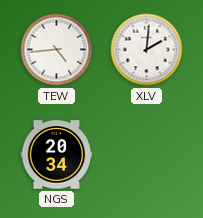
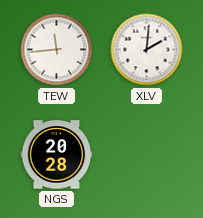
TEW: 4:44 -> 11:44
NGS: 20:34 -> 20:28
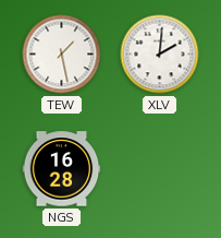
TEW: 11:44 -> 1:28
NGS: 20:28 -> 16:28
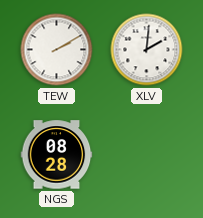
TEW: 1:28 -> 2:10
NGS: 16:28 -> 08:28
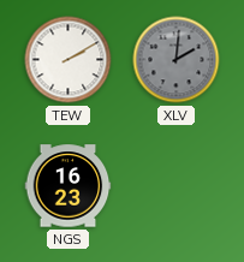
XLV dial: white -> grey
NGS: 08:28 -> 16:23
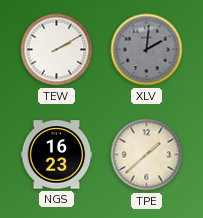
TPE: none -> 1:38
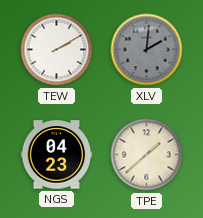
NGS: 16:23 -> 04:23
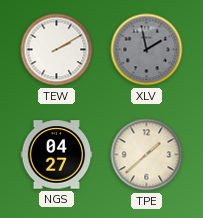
XLV: 2:01 -> 1:58
NGS: 04:23 -> 04:27
